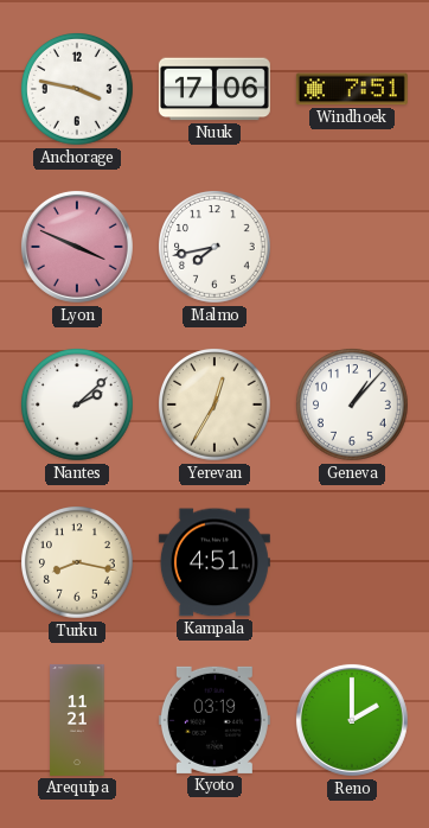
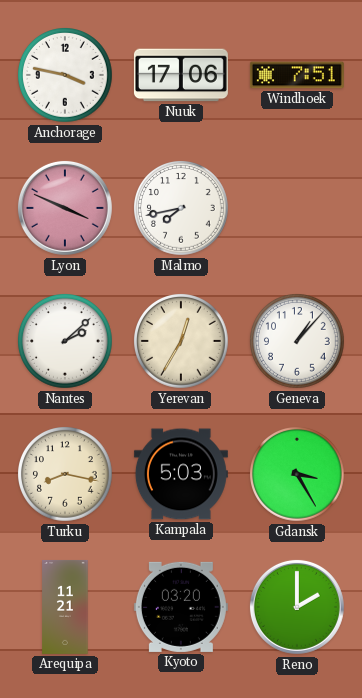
Kampala: 4:51 -> 5:03
Gdansk: none -> 3:25
Kyoto: 03:19 -> 03:20
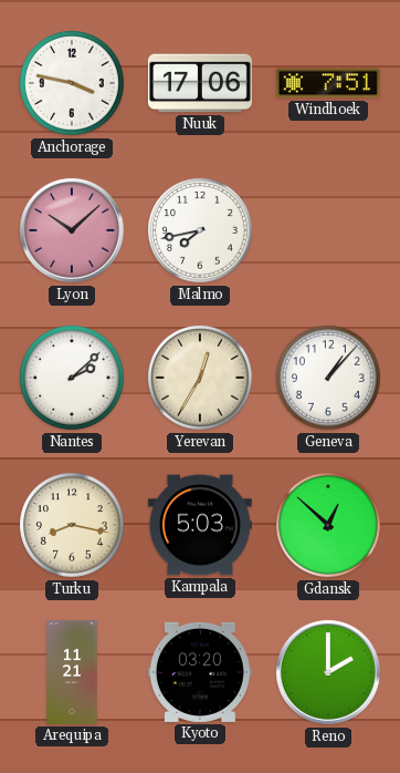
Lyon: 3:49 -> 10:08
Gdansk: 3:25 -> 12:52
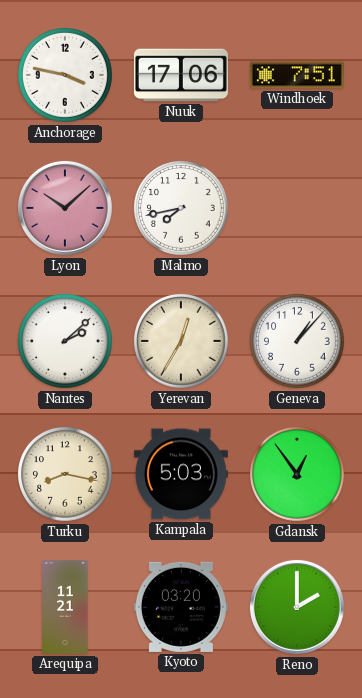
Gdansk: 12:52 -> 12:54
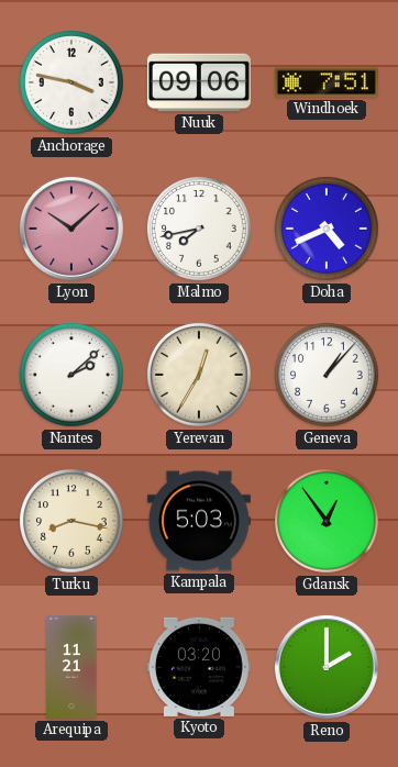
Nuuk: 17:06 -> 09:06
Doha: none -> 4:41
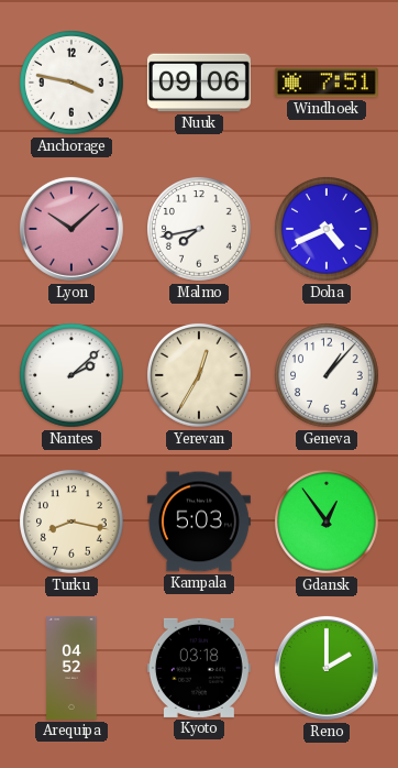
Arequipa: 11:21 -> 04:52
Kyoto: 03:20 -> 03:18
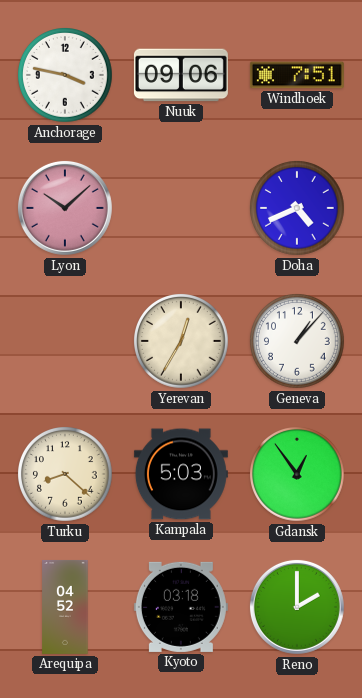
Malmo: 7:43 -> none
Nantes: 2:08 -> none
Turku: 8:17 -> 8:22
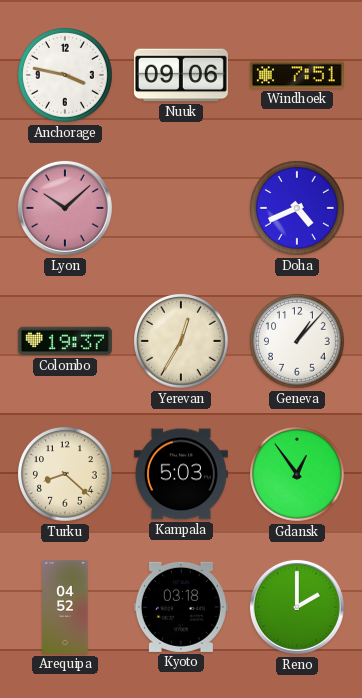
Colombo: none -> 19:37
